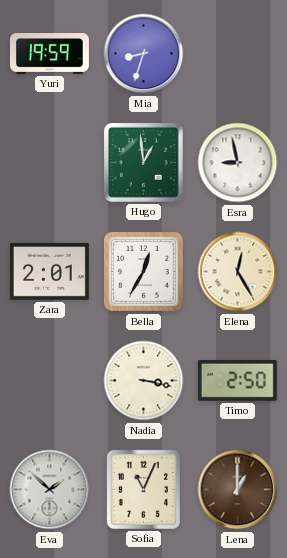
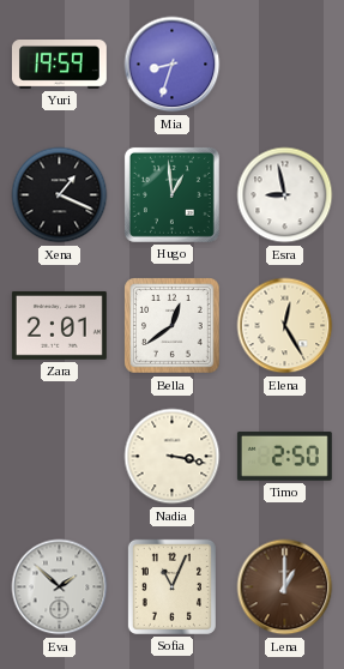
Xena: none -> 1:19
Bella: 12:35 -> 12:39
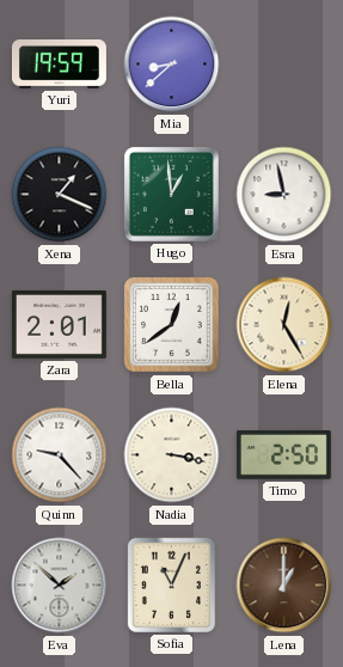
Mia: 8:33 -> 8:38
Quinn: none -> 9:23
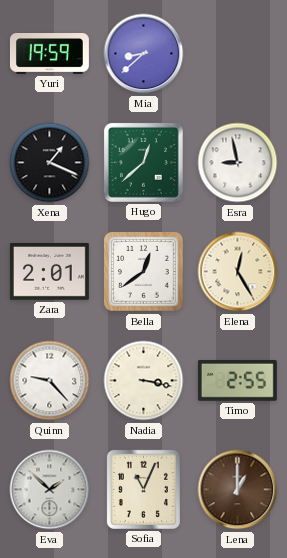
Hugo: 12:59 -> 12:38
Timo: 2:50 -> 2:55
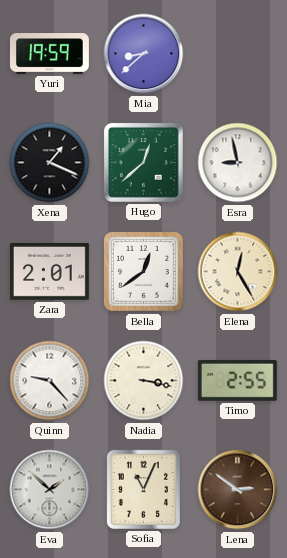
Lena: 1:00 -> 2:51
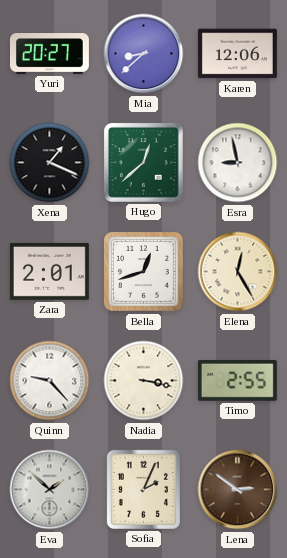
Yuri: 19:59 -> 20:27
Karen: none -> 12:06
Bella: 12:39 -> 12:42
Sofia: 11:04 -> 2:04
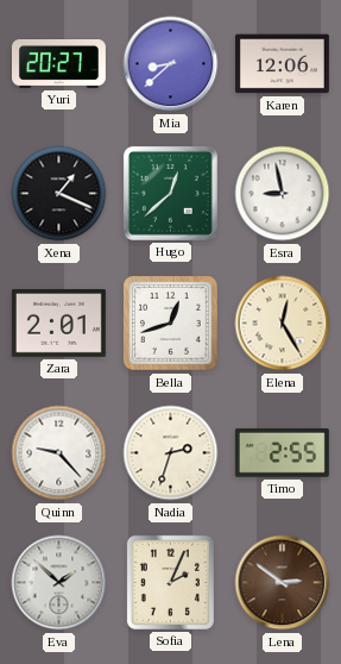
Nadia: 3:17 -> 2:33
